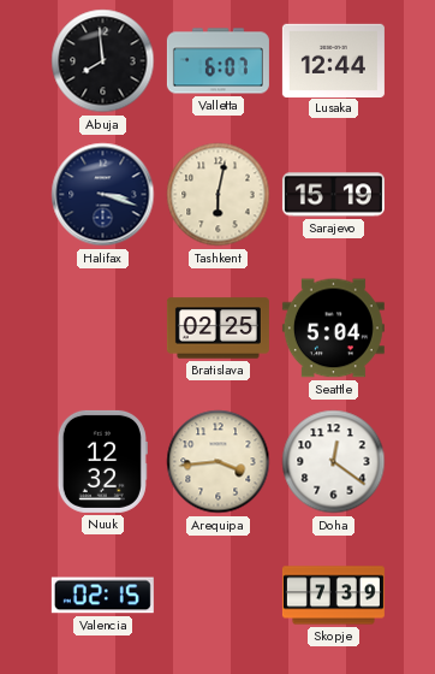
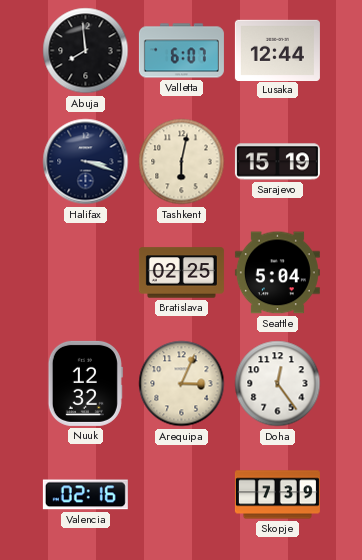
Arequipa: 3:44 -> 3:04
Doha: 12:21 -> 12:24
Valencia: 02:15 -> 02:16
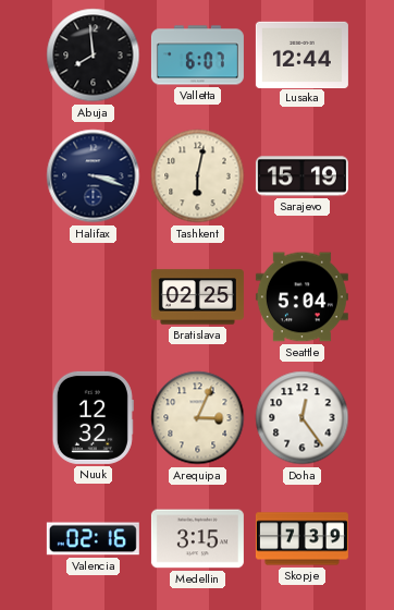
Medellin: none -> 3:15
